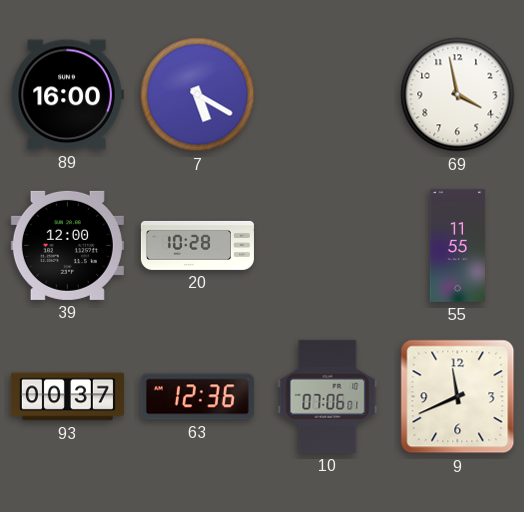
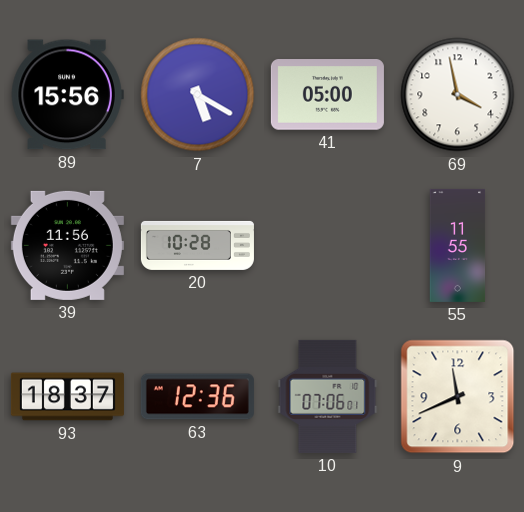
89: 16:00 -> 15:56
41: none -> 05:00
39: 12:00 -> 11:56
93: 00:37 -> 18:37
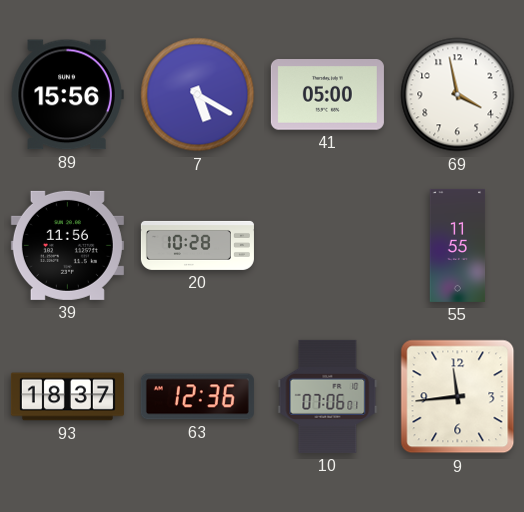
9: 11:41 -> 11:44
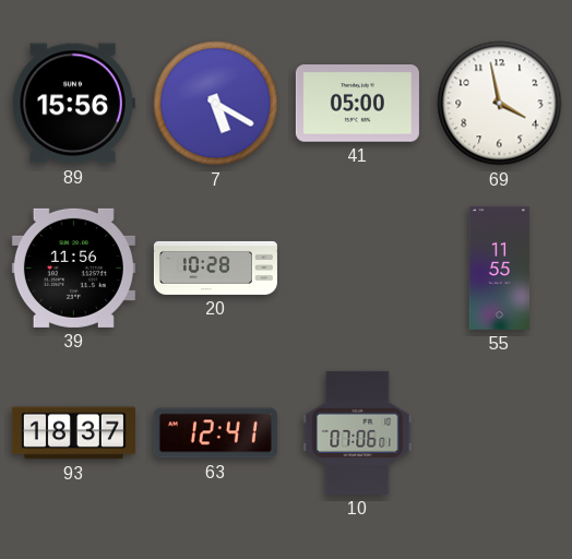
63: 12:36 -> 12:41
9: 11:44 -> none
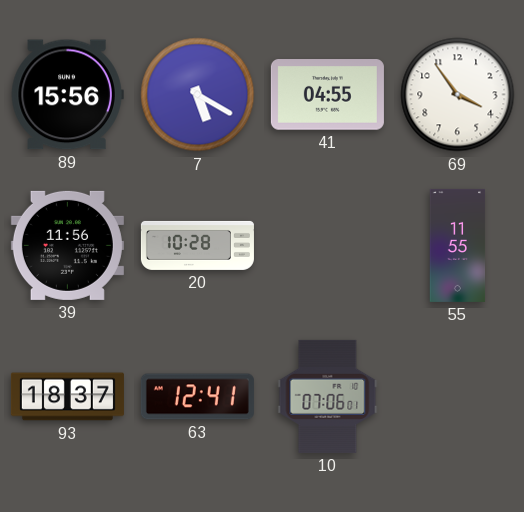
41: 05:00 -> 04:55
69: 3:58 -> 3:54
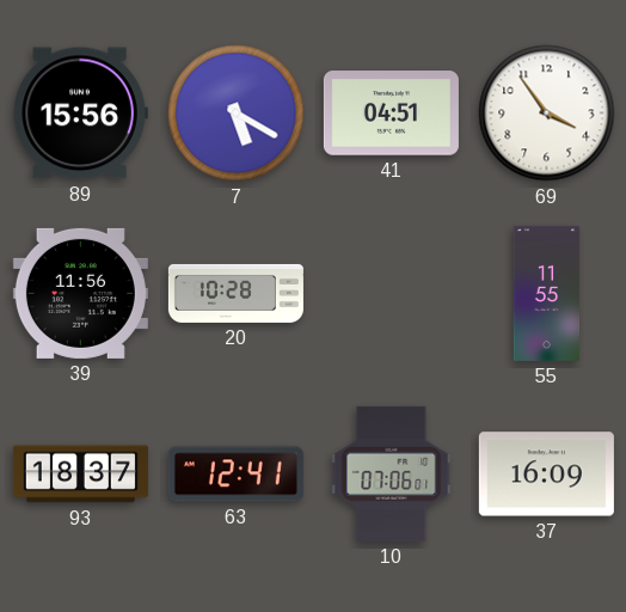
41: 04:55 -> 04:51
37: none -> 16:09
